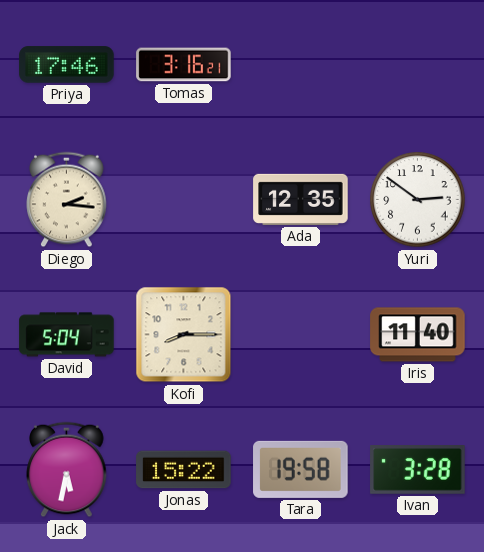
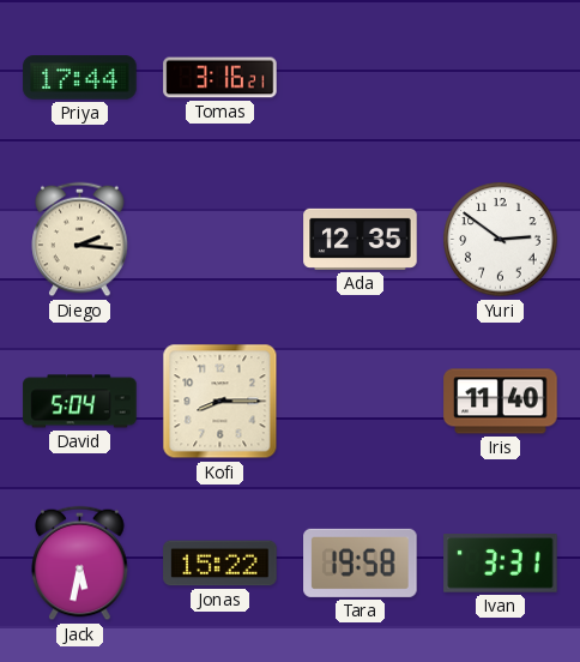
Priya: 17:46 -> 17:44
Ivan: 3:28 -> 3:31
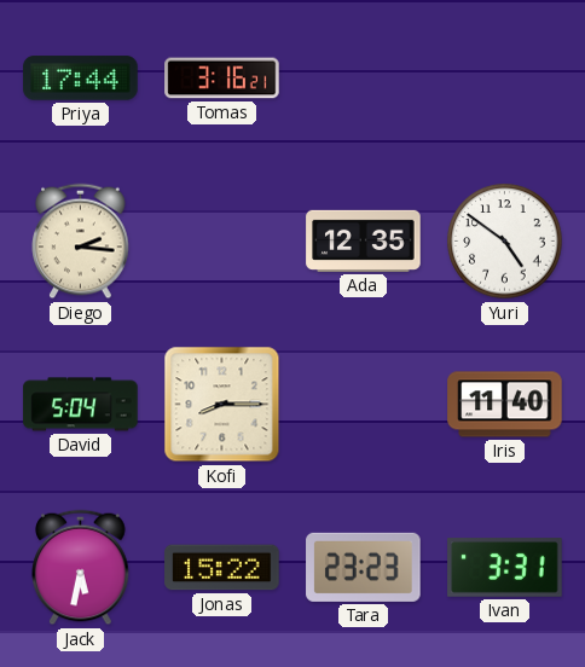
Yuri: 2:51 -> 4:51
Tara: 19:58 -> 23:23
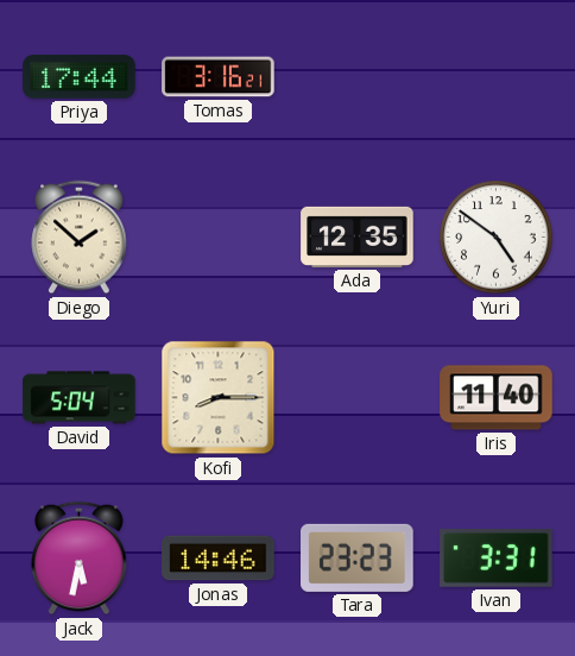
Diego: 2:16 -> 1:52
Jonas: 15:22 -> 14:46
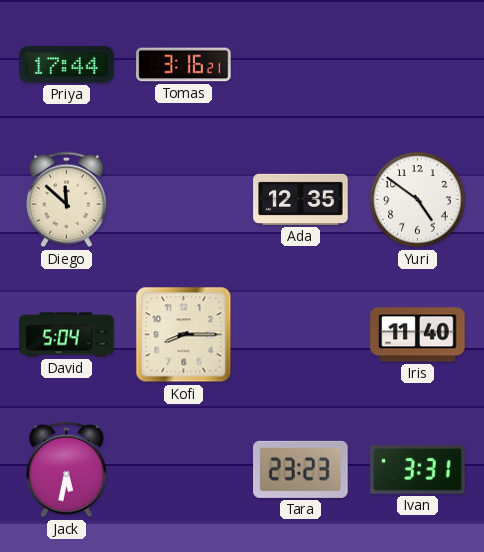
Diego: 1:52 -> 11:52
Jonas: 14:46 -> none
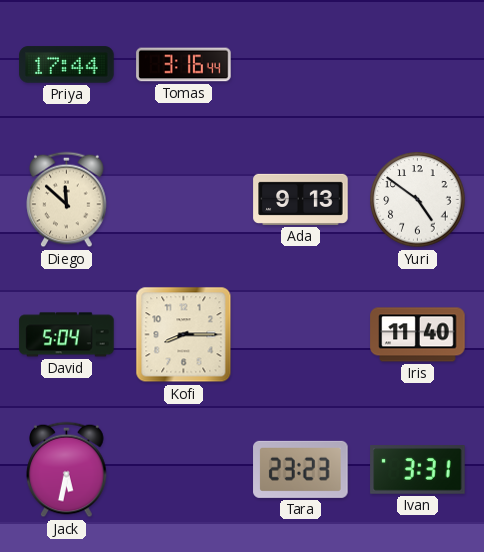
Tomas: 3:16:21 -> 3:16:44
Ada: 12:35 -> 9:13
